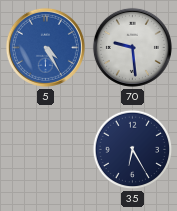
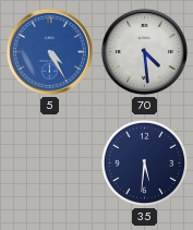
70: 9:29 -> 4:29
35: 6:25 -> 5:31
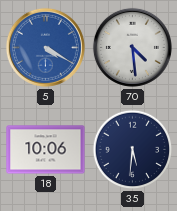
5: 4:25 -> 4:20
18: none -> 10:06
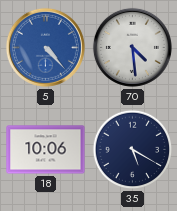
5: 4:20 -> 4:23
35: 5:31 -> 5:20
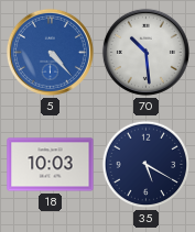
70: 4:29 -> 10:29
18: 10:06 -> 10:03
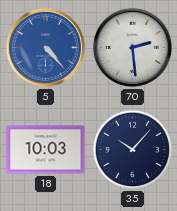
70: 10:29 -> 2:29
35: 5:20 -> 10:07
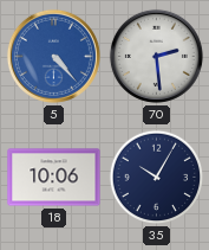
18: 10:03 -> 10:06
35: 10:07 -> 10:05
